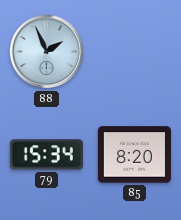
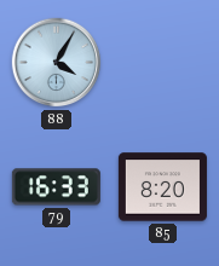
88: 1:56 -> 4:05
79: 15:34 -> 16:33
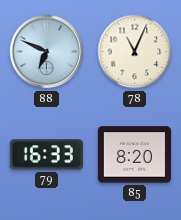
88: 4:05 -> 6:49
78: none -> 11:04
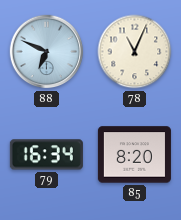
79: 16:33 -> 16:34
